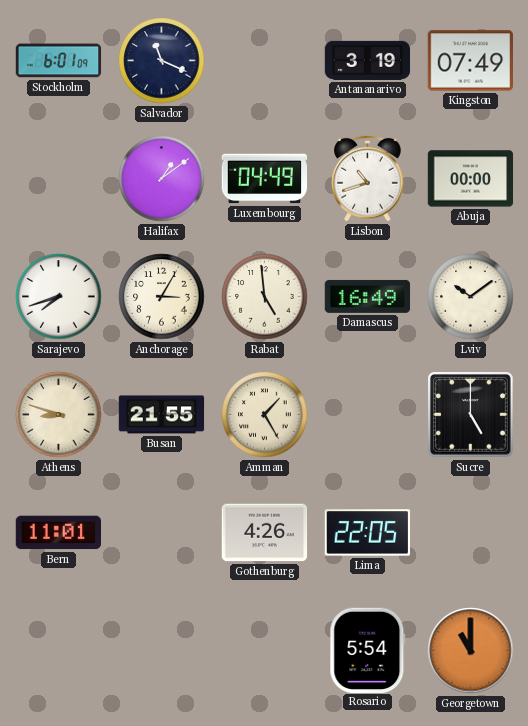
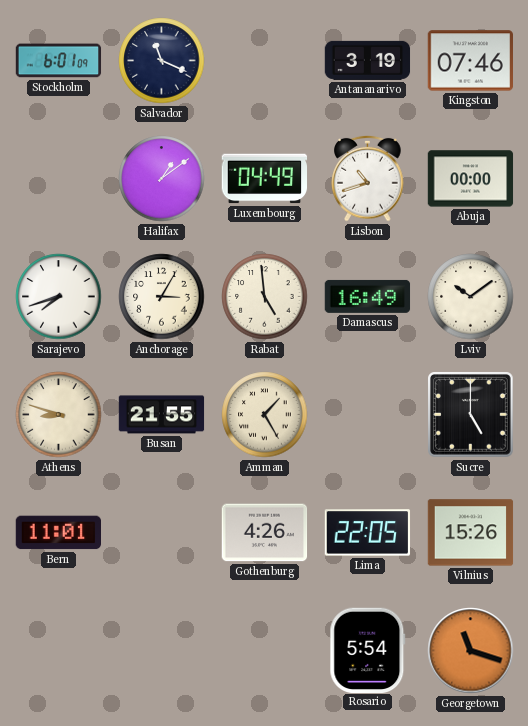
Kingston: 07:49 -> 07:46
Vilnius: none -> 15:26
Georgetown: 11:00 -> 11:18
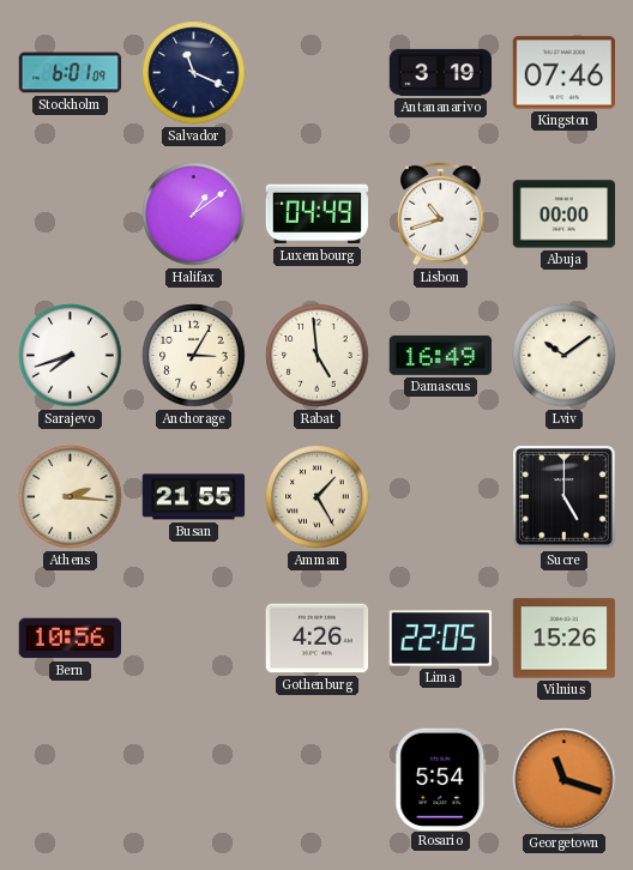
Athens: 8:48 -> 2:16
Bern: 11:01 -> 10:56
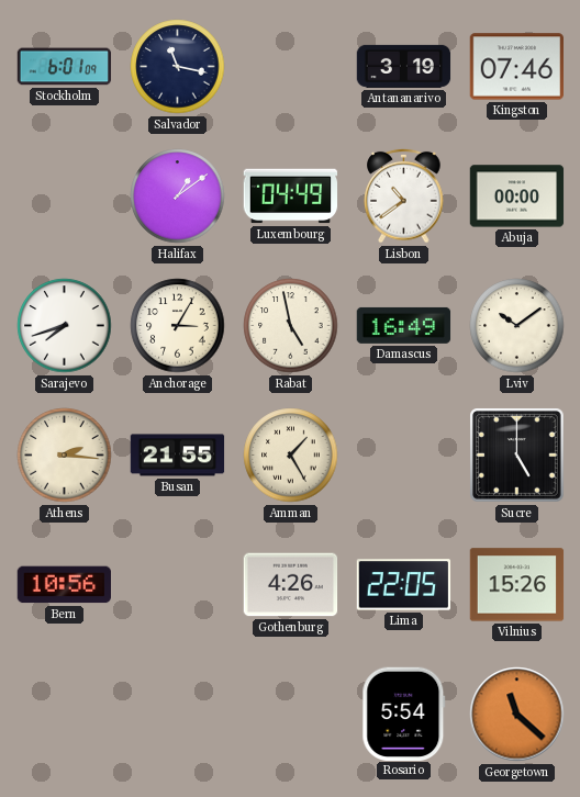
Salvador: 11:19 -> 11:17
Lisbon: 10:42 -> 10:39
Rabat: 4:59 -> 4:58
Georgetown: 11:18 -> 11:22
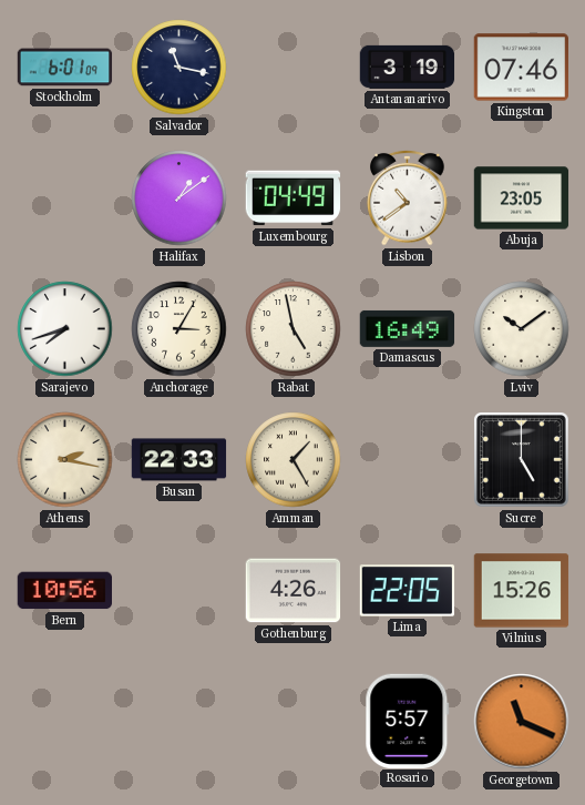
Abuja: 00:00 -> 23:05
Athens: 2:16 -> 2:17
Busan: 21:55 -> 22:33
Rosario: 5:54 -> 5:57
Georgetown: 11:22 -> 11:19
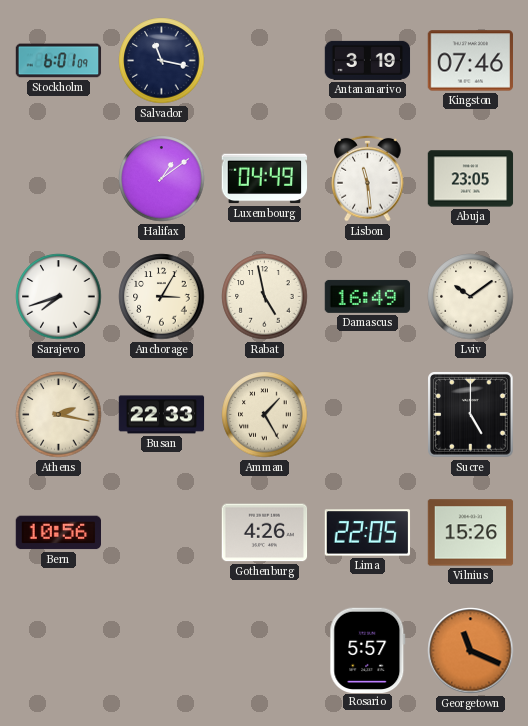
Lisbon: 10:39 -> 11:29
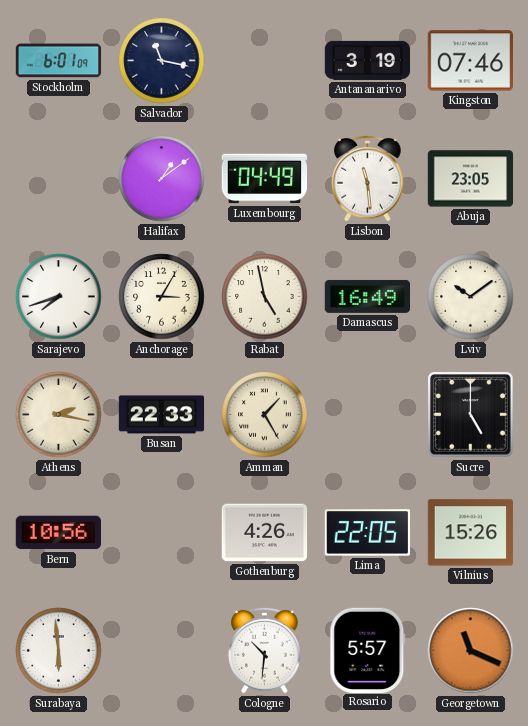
Surabaya: none -> 5:59
Cologne: none -> 10:31
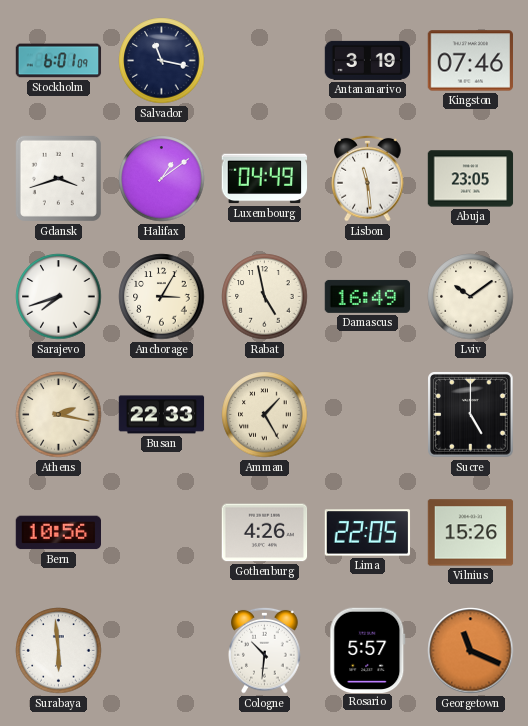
Gdansk: none -> 3:42
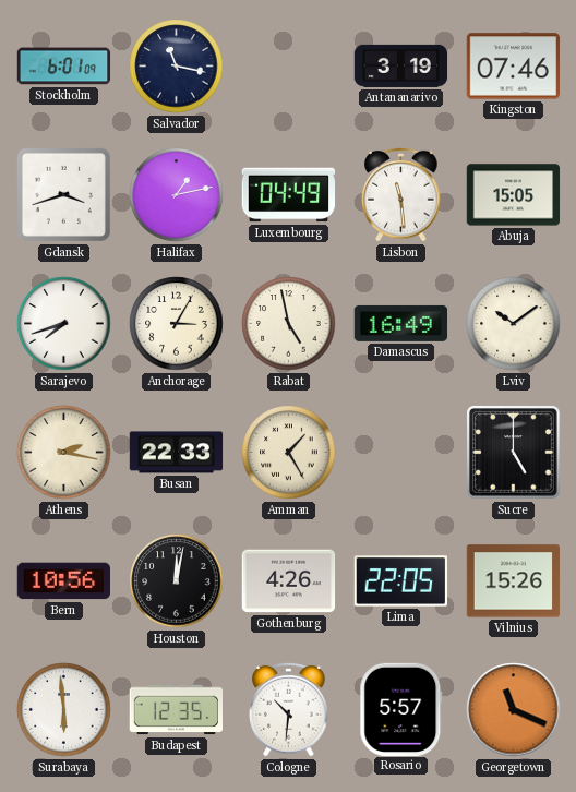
Halifax: 1:09 -> 1:13
Abuja: 23:05 -> 15:05
Houston: none -> 12:02
Budapest: none -> 12:35
